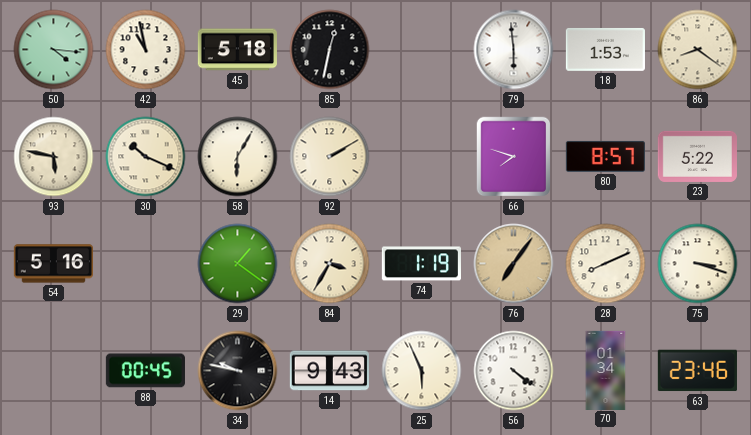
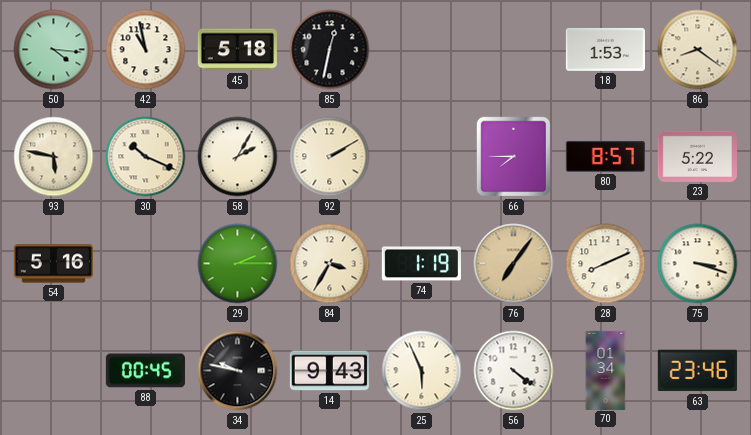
79: 5:59 -> none
58: 6:05 -> 2:05
66: 7:48 -> 7:45
29: 1:21 -> 2:15
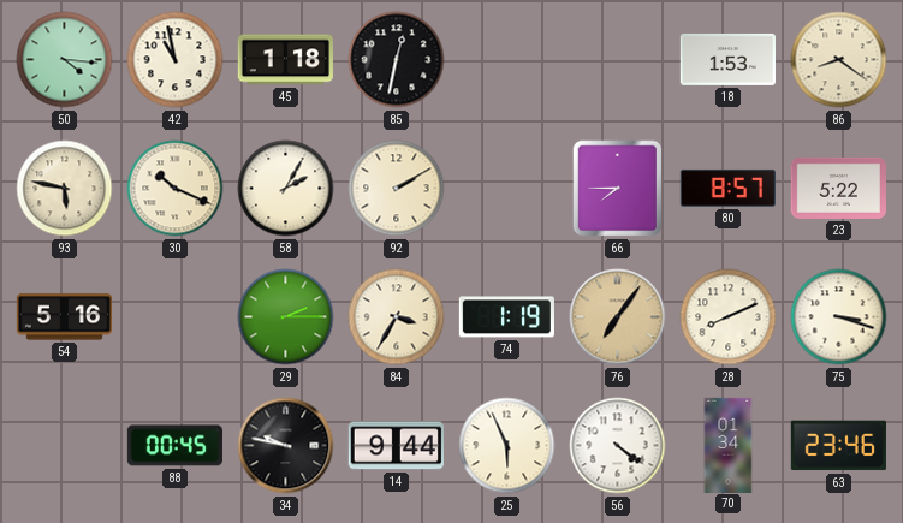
45: 5:18 -> 1:18
14: 9:43 -> 9:44
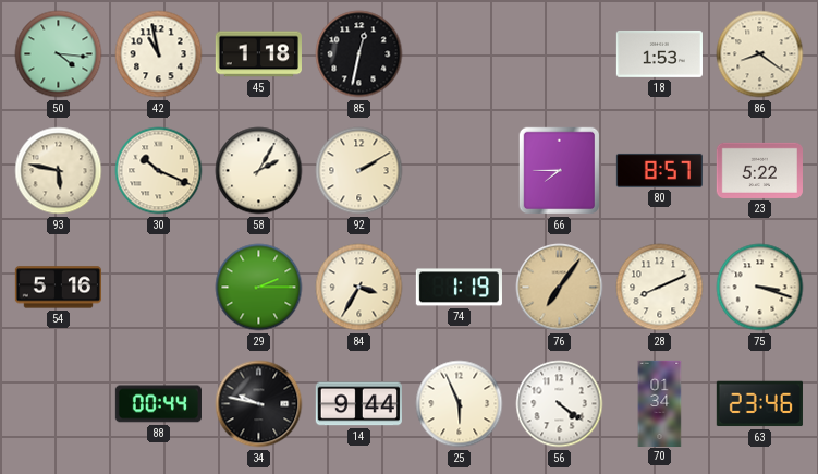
88: 00:45 -> 00:44
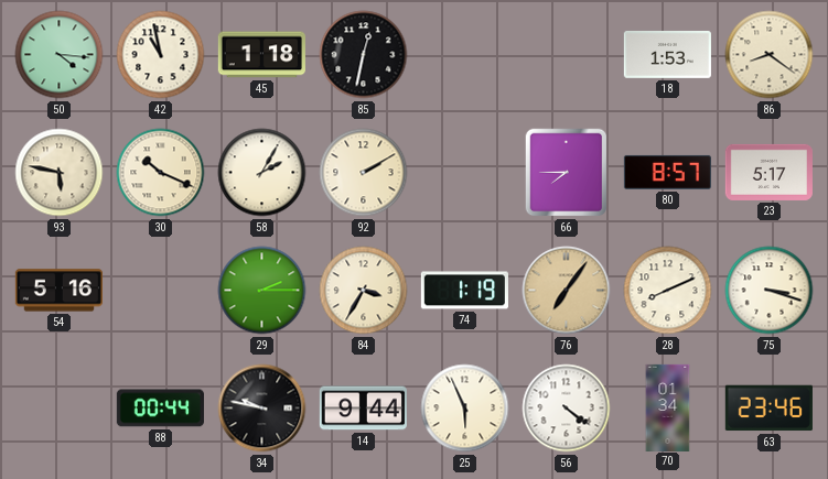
23: 5:22 -> 5:17
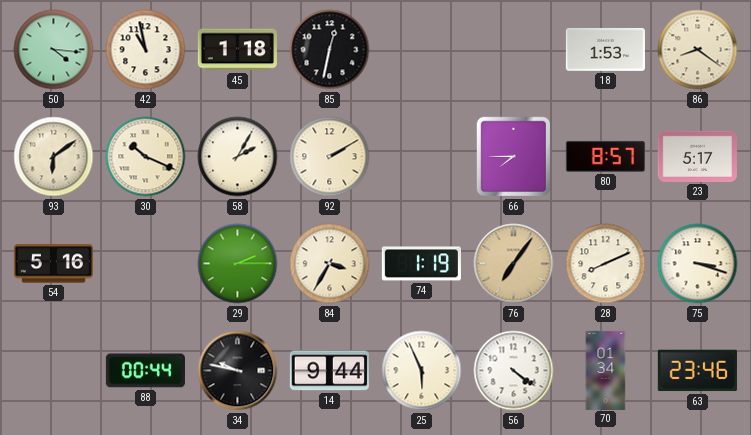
93: 5:47 -> 6:09
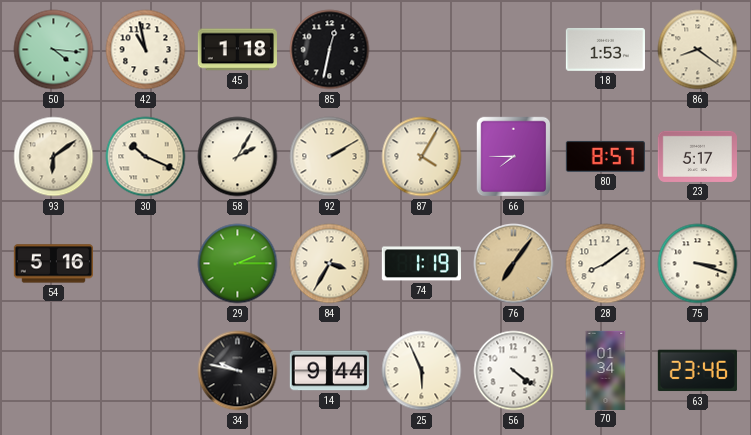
87: none -> 4:05
28: 8:11 -> 8:09
88: 00:44 -> none
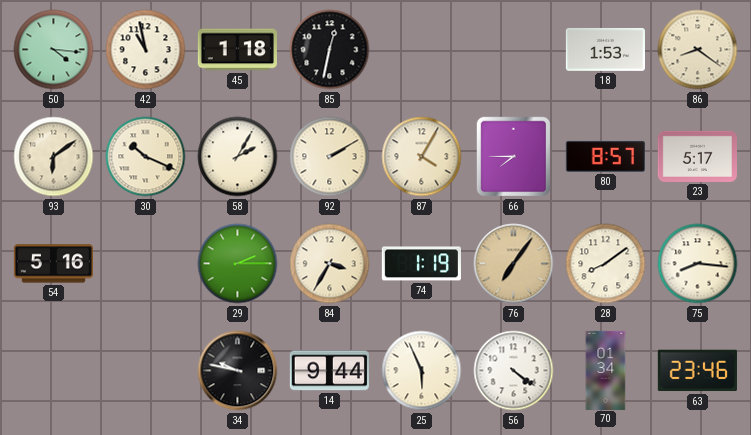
75: 3:18 -> 8:16
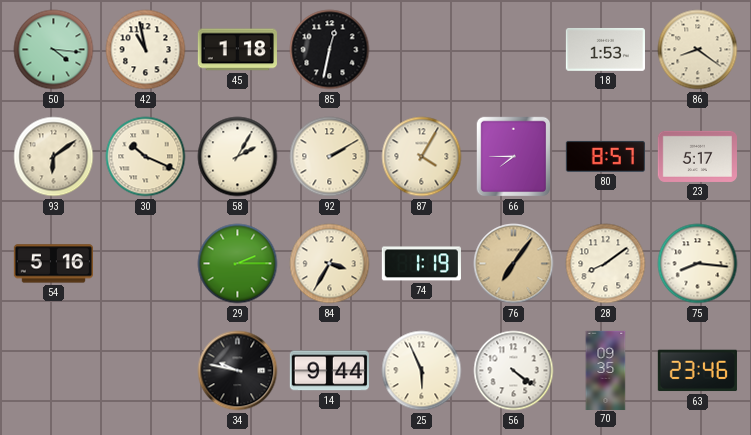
70: 01:34 -> 09:35
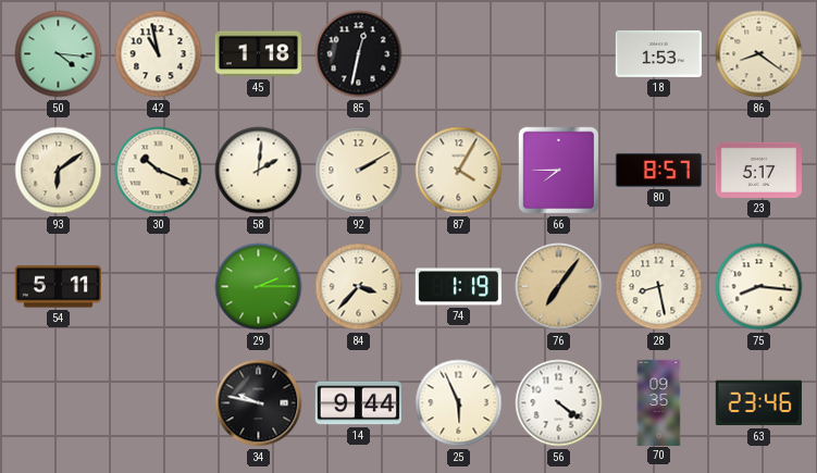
58: 2:05 -> 2:01
54: 5:16 -> 5:11
84: 3:35 -> 3:37
28: 8:09 -> 8:28
